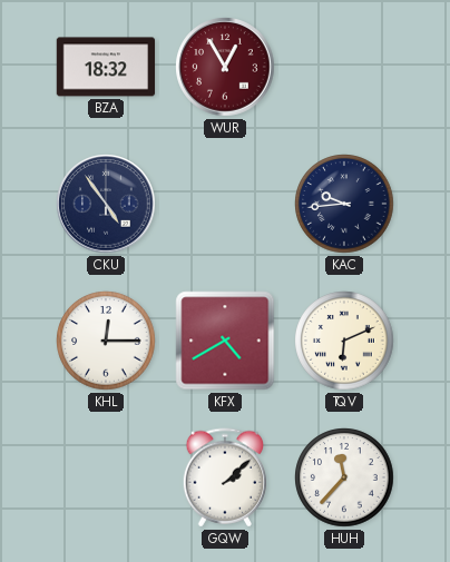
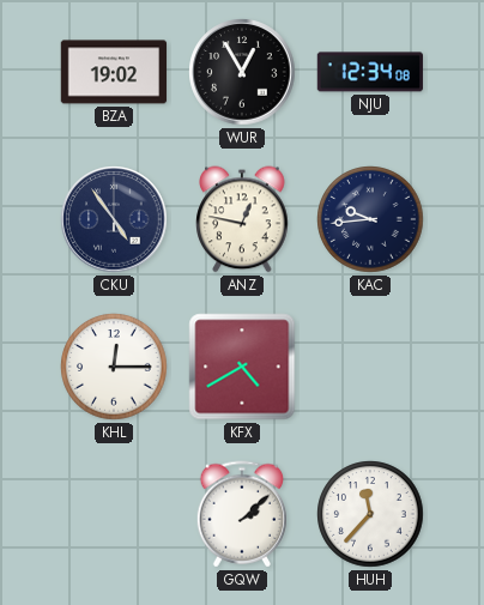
BZA: 18:32 -> 19:02
WUR dial: burgundy -> black
NJU: none -> 12:34
ANZ: none -> 12:47
TQV: 6:11 -> none
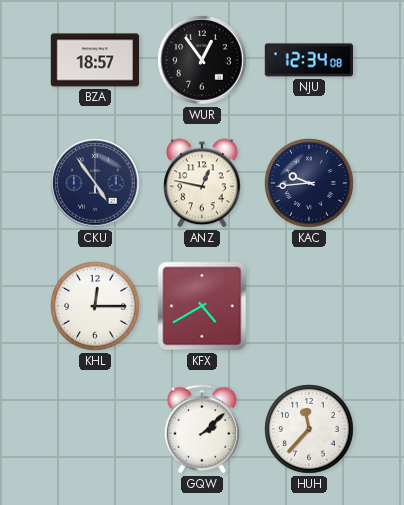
BZA: 19:02 -> 18:57
WUR: 12:55 -> 12:54
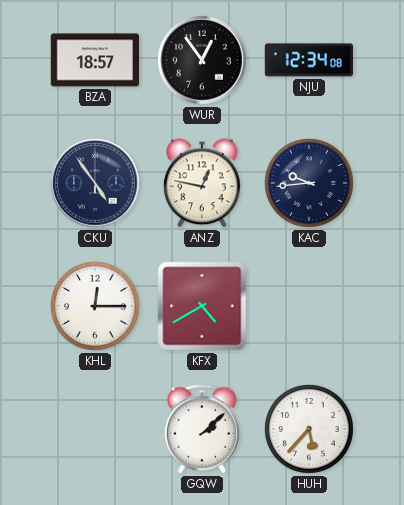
HUH: 11:37 -> 5:37
